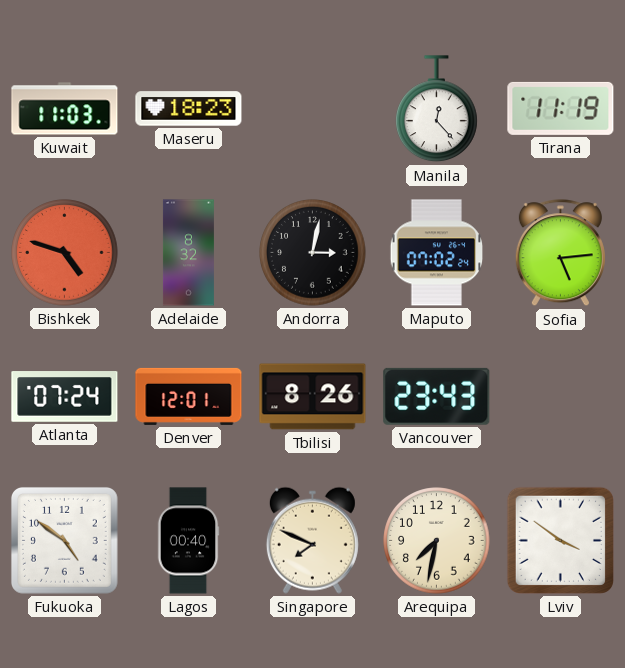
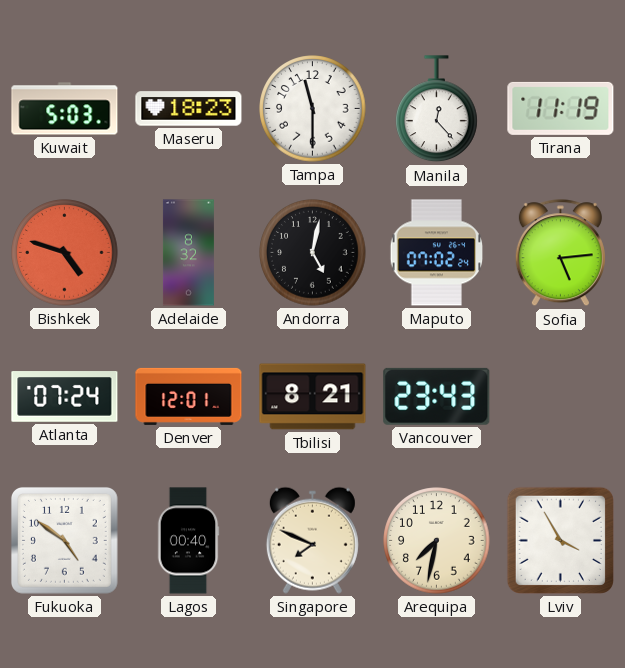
Kuwait: 11:03 -> 5:03
Tampa: none -> 11:30
Andorra: 3:02 -> 5:02
Tbilisi: 8:26 -> 8:21
Lviv: 3:51 -> 3:55
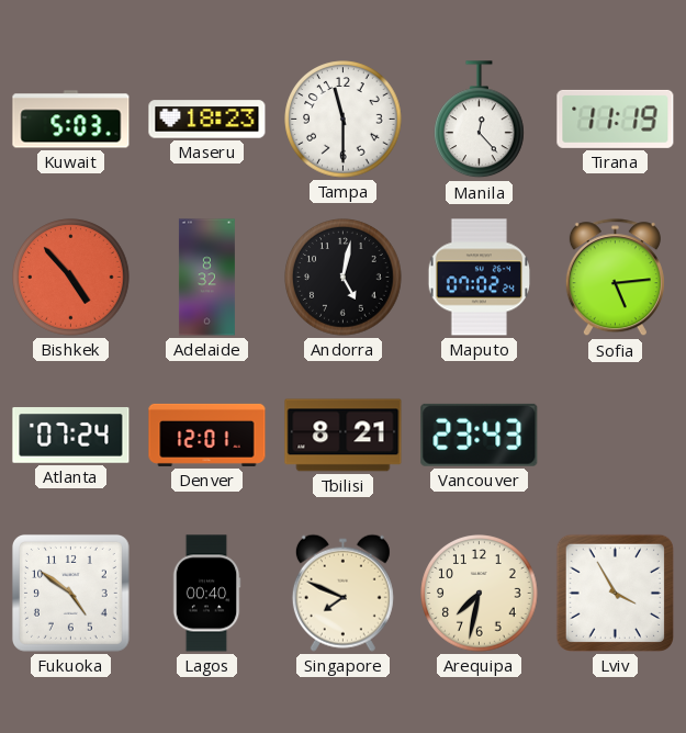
Bishkek: 4:48 -> 4:53
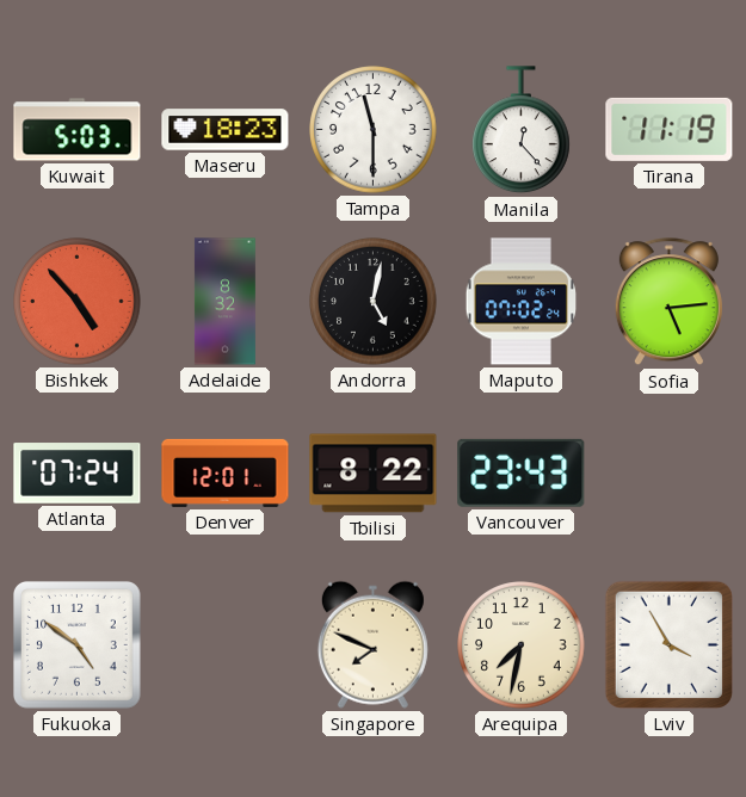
Tbilisi: 8:21 -> 8:22
Lagos: 00:40 -> none
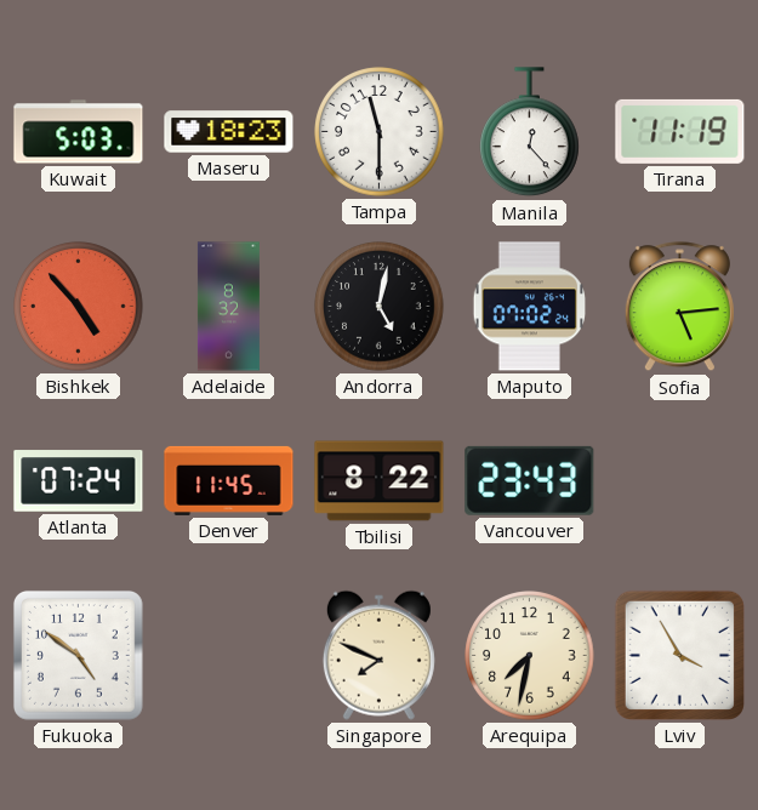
Denver: 12:01 -> 11:45
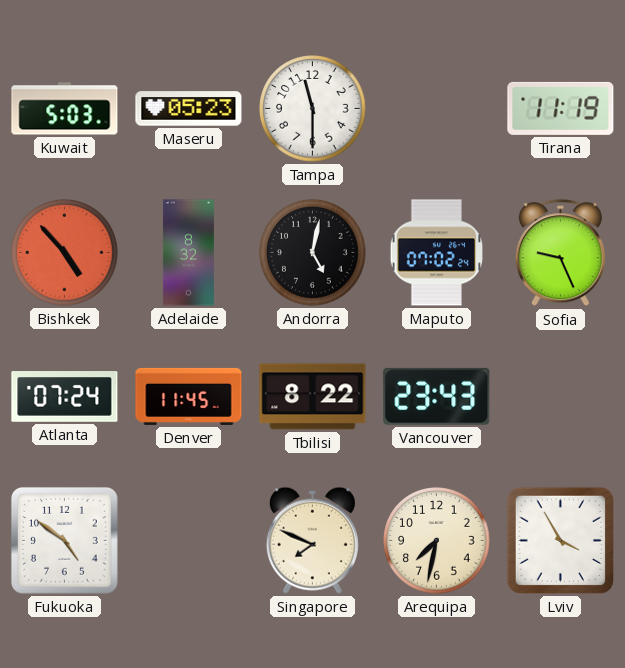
Maseru: 18:23 -> 05:23
Manila: 12:23 -> none
Sofia: 5:14 -> 9:26
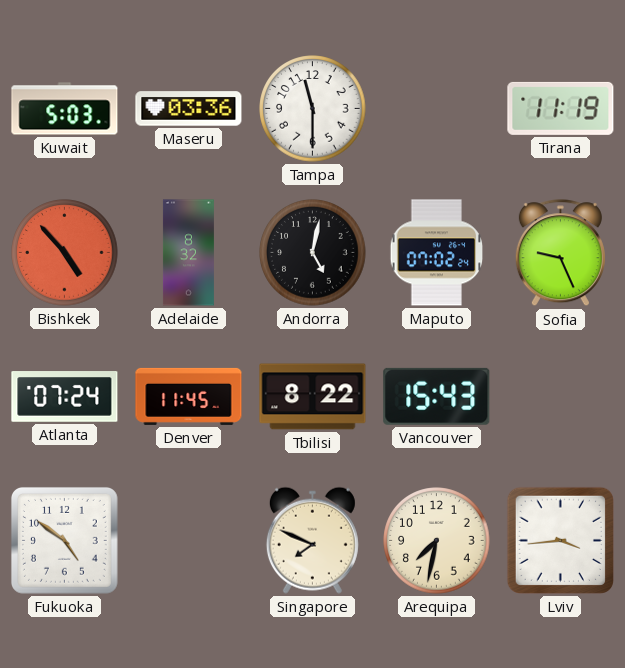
Maseru: 05:23 -> 03:36
Vancouver: 23:43 -> 15:43
Lviv: 3:55 -> 3:44
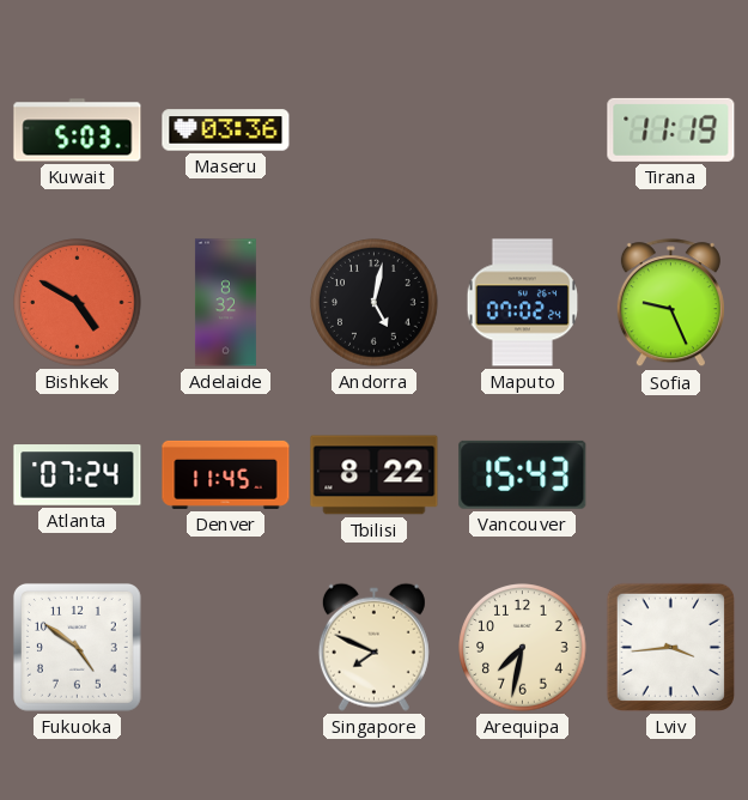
Tampa: 11:30 -> none
Bishkek: 4:53 -> 4:50
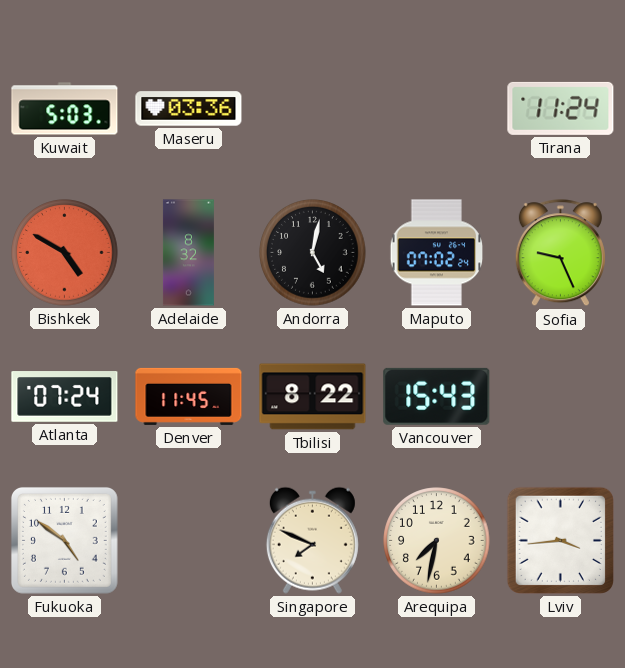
Tirana: 11:19 -> 11:24
